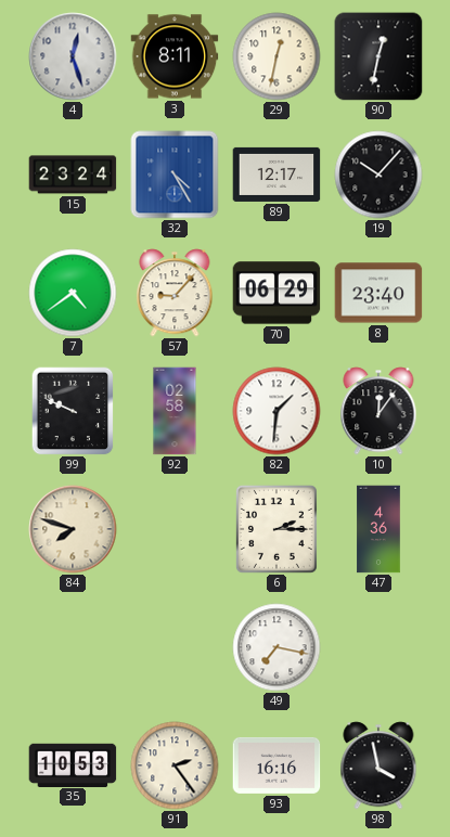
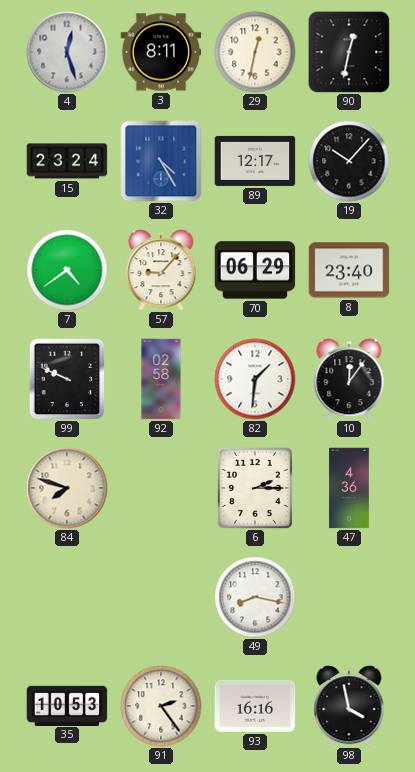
49: 7:17 -> 8:17
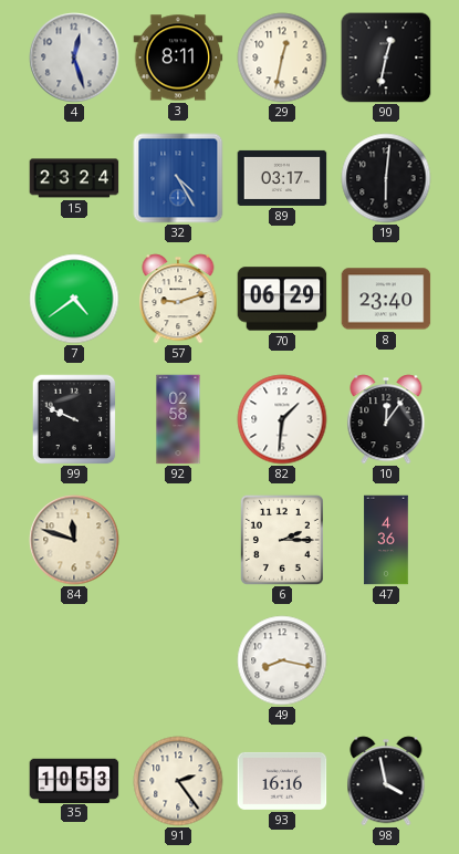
89: 12:17 -> 03:17
19: 10:07 -> 6:01
57: 9:07 -> 9:12
84: 7:48 -> 11:48
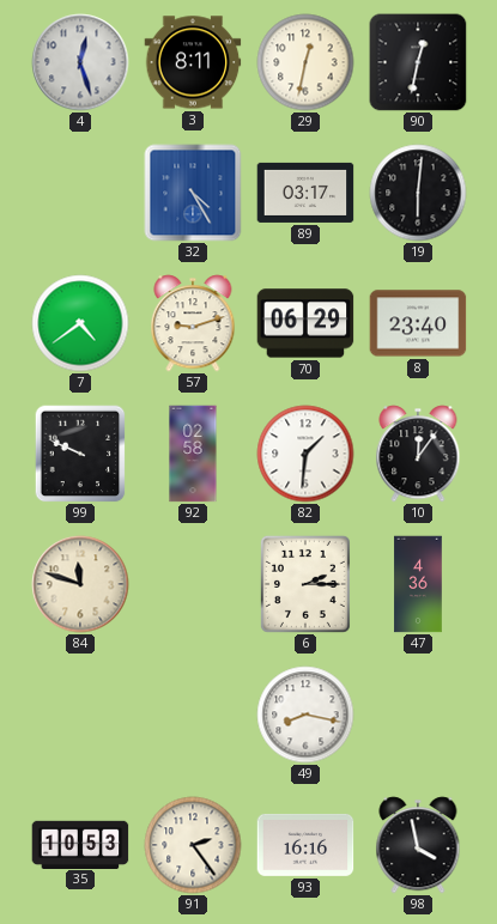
15: 23:24 -> none
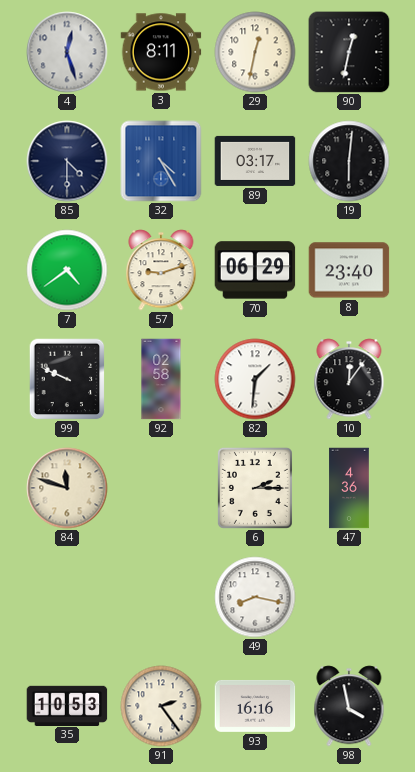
85: none -> 4:30
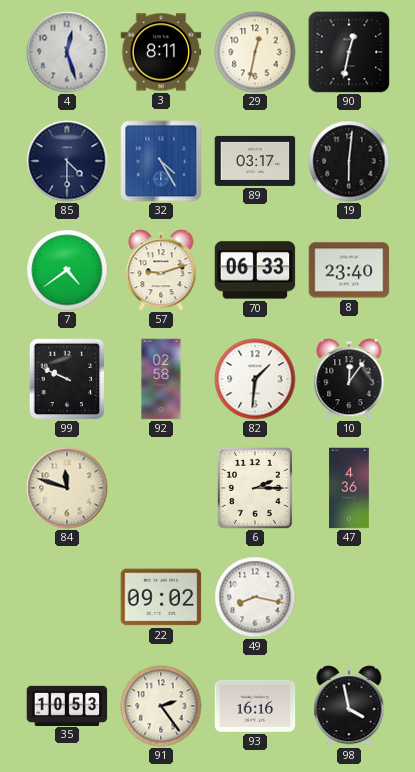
70: 06:29 -> 06:33
22: none -> 09:02
